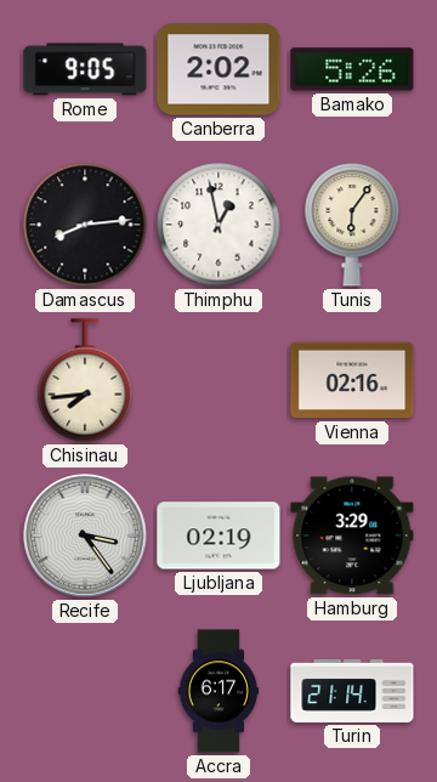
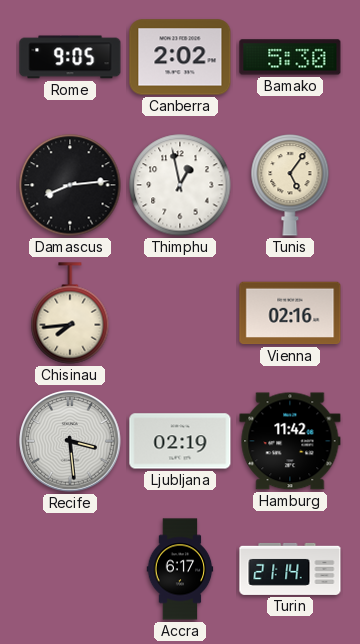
Bamako: 5:26 -> 5:30
Tunis: 6:06 -> 5:06
Recife: 3:24 -> 3:29
Hamburg: 3:29 -> 11:42
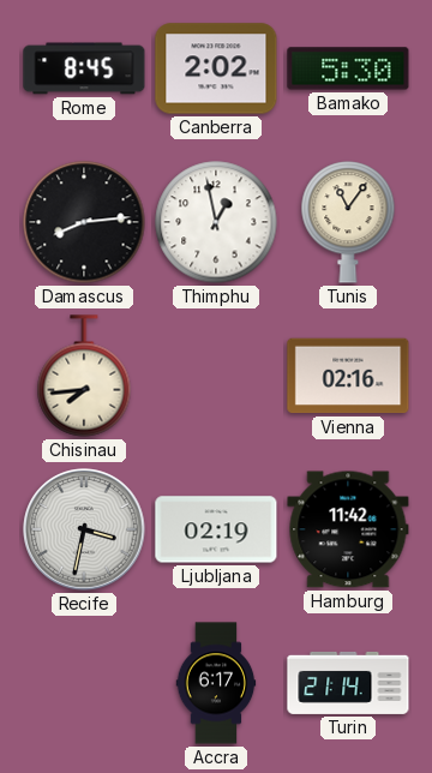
Rome: 9:05 -> 8:45
Tunis: 5:06 -> 11:06
Recife: 3:29 -> 3:32
